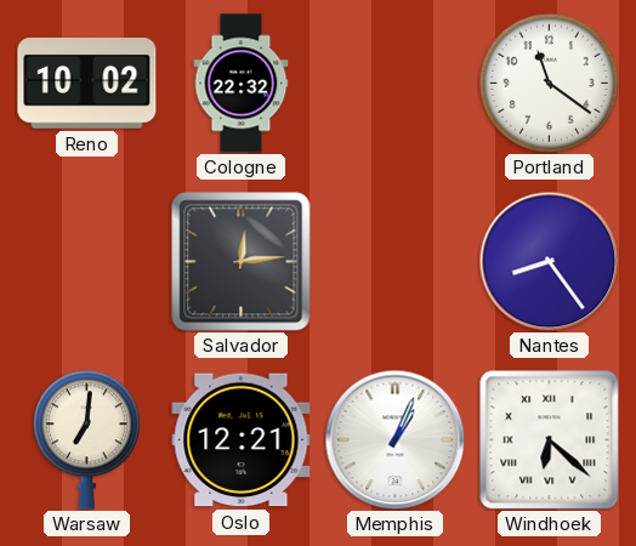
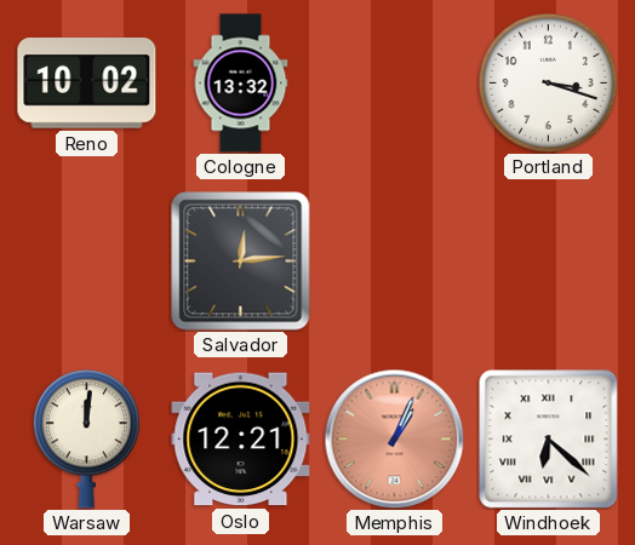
Cologne: 22:32 -> 13:32
Portland: 11:21 -> 3:18
Nantes: 8:24 -> none
Warsaw: 7:01 -> 12:01
Memphis dial: white -> salmon
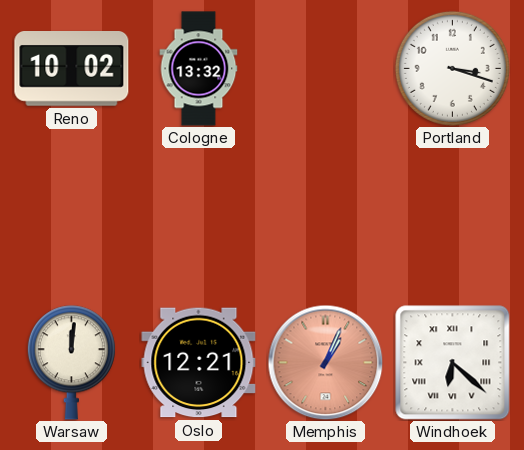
Salvador: 12:14 -> none
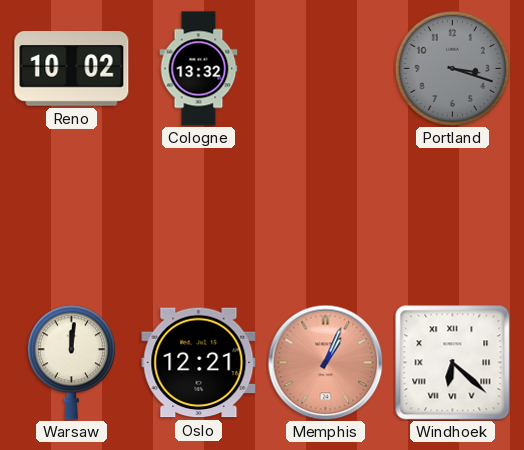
Portland dial: white -> grey
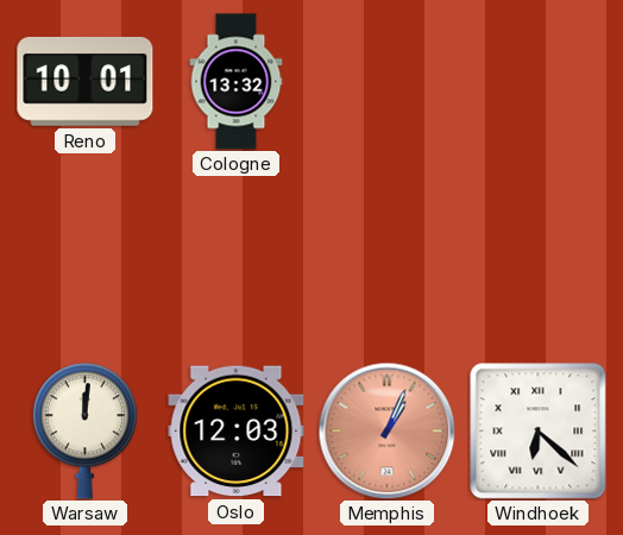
Reno: 10:02 -> 10:01
Portland: 3:18 -> none
Oslo: 12:21 -> 12:03
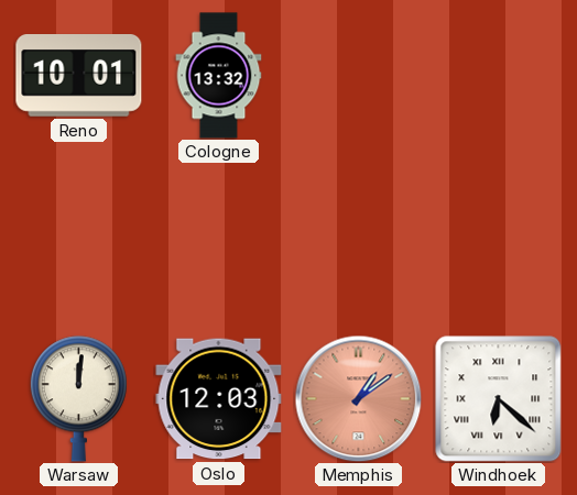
Memphis: 1:04 -> 1:09
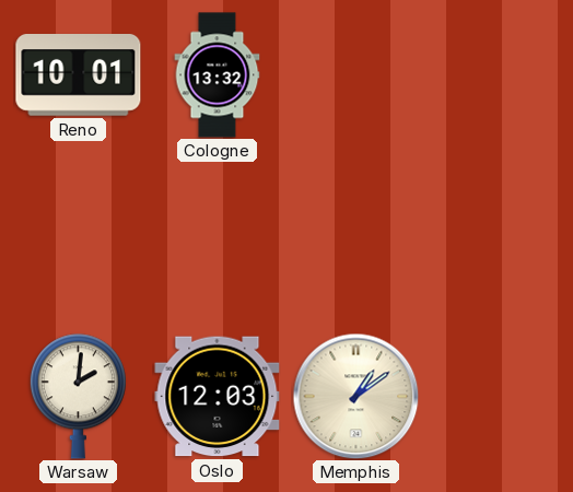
Warsaw: 12:01 -> 2:01
Memphis dial: salmon -> cream
Windhoek: 6:22 -> none
